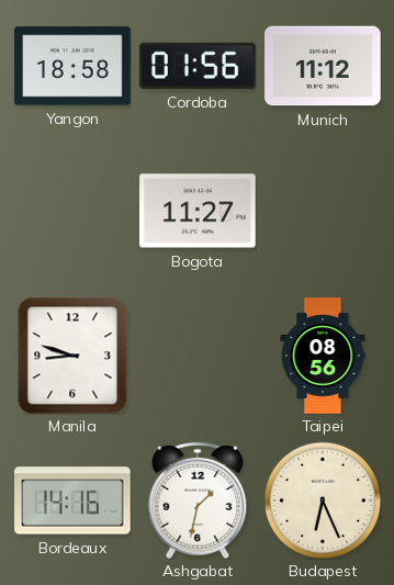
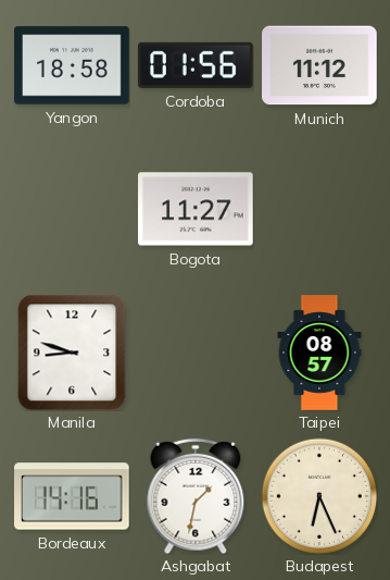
Taipei: 08:56 -> 08:57
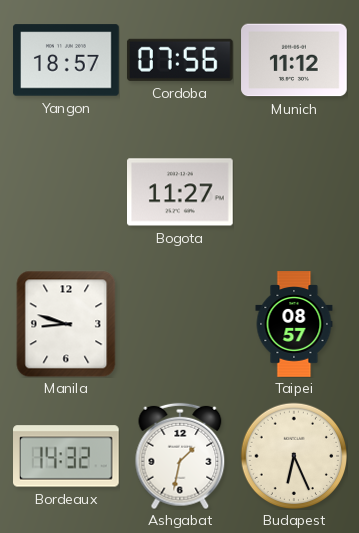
Yangon: 18:58 -> 18:57
Cordoba: 01:56 -> 07:56
Bordeaux: 14:16 -> 14:32
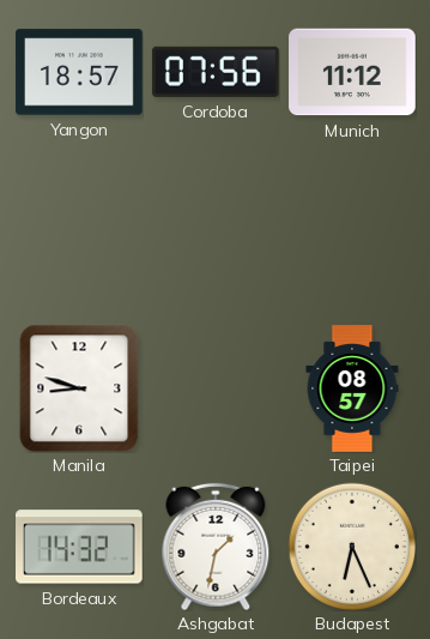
Bogota: 11:27 -> none
